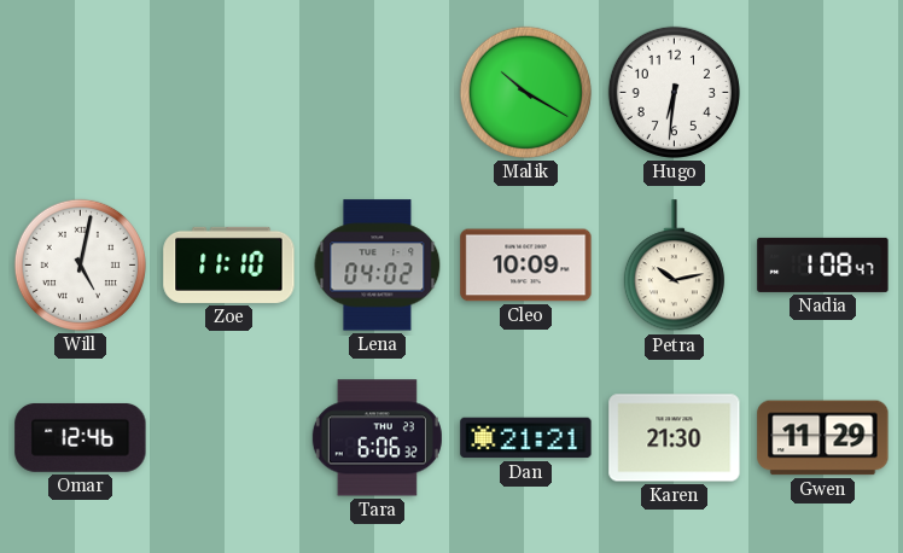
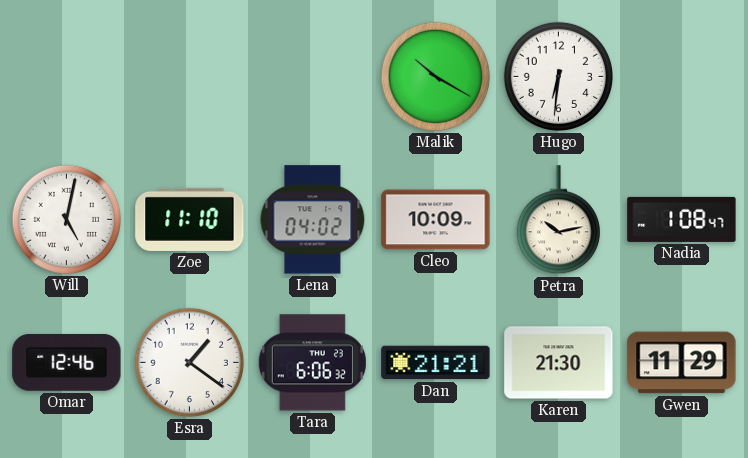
Esra: none -> 1:21
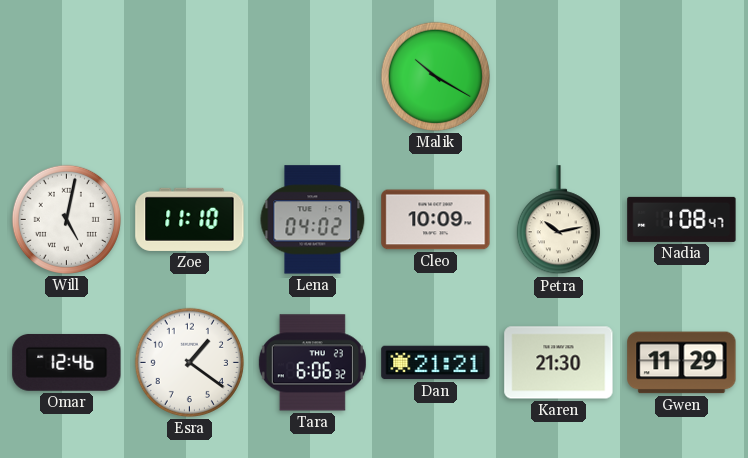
Hugo: 6:31 -> none
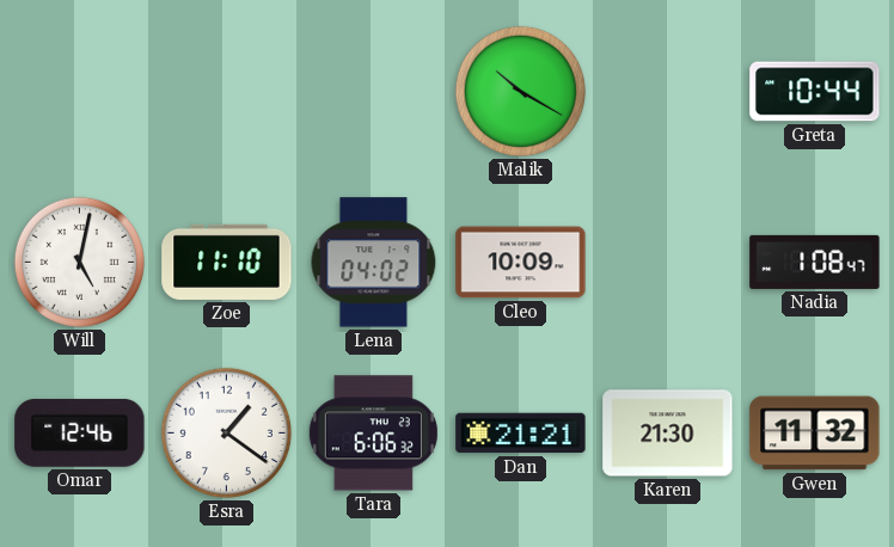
Greta: none -> 10:44
Petra: 10:13 -> none
Gwen: 11:29 -> 11:32
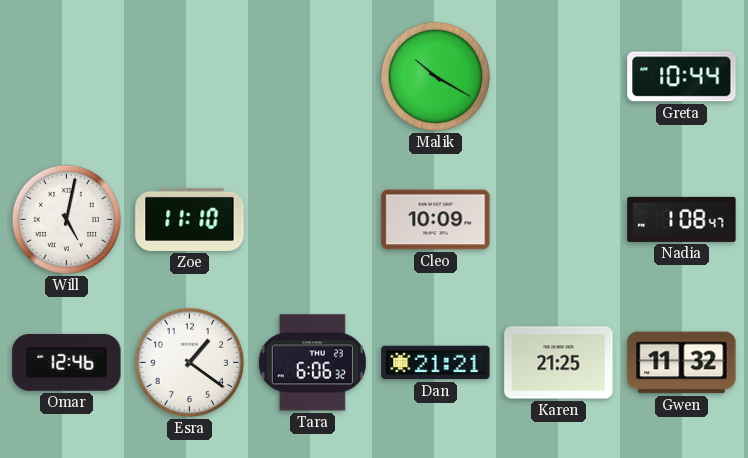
Lena: 04:02 -> none
Karen: 21:30 -> 21:25
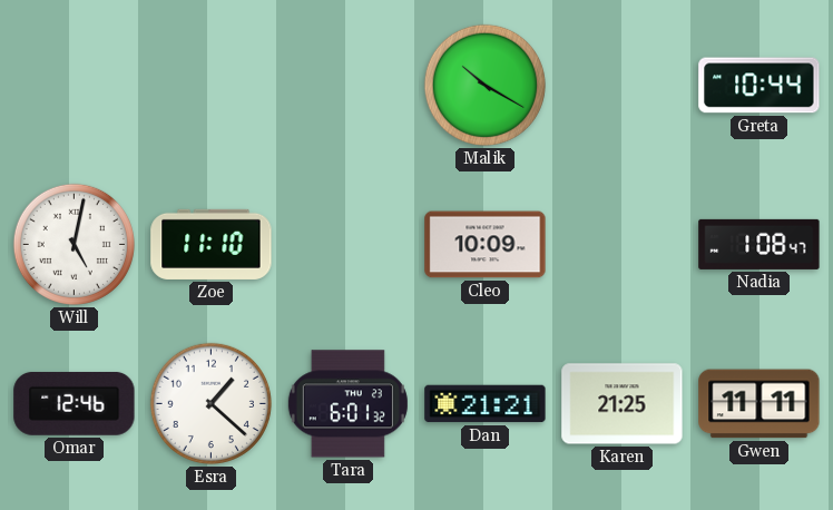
Esra: 1:21 -> 1:22
Tara: 6:06 -> 6:01
Gwen: 11:32 -> 11:11
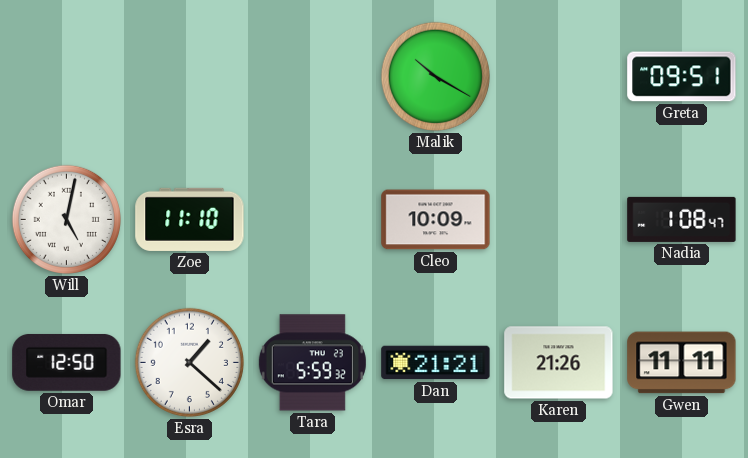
Greta: 10:44 -> 09:51
Omar: 12:46 -> 12:50
Tara: 6:01 -> 5:59
Karen: 21:25 -> 21:26
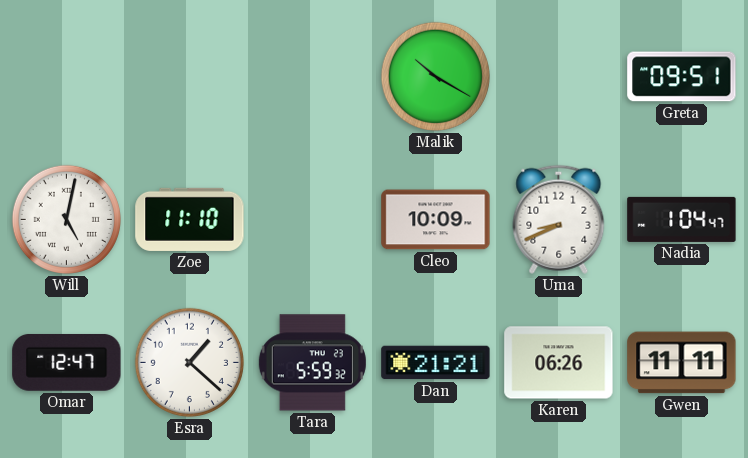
Uma: none -> 8:41
Nadia: 1:08 -> 1:04
Omar: 12:50 -> 12:47
Karen: 21:26 -> 06:26
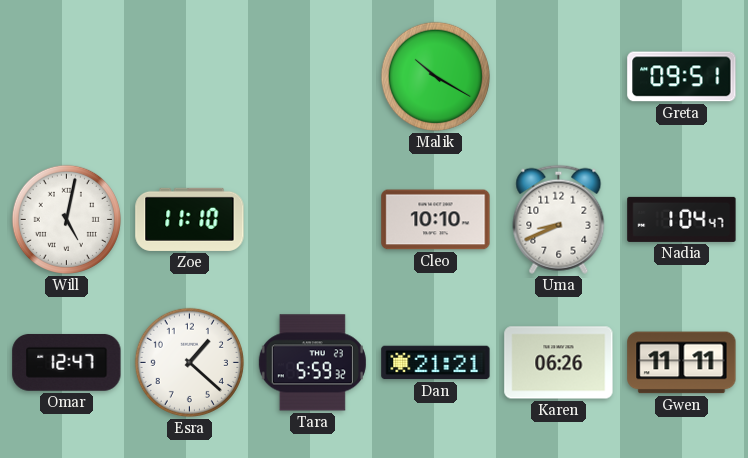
Cleo: 10:09 -> 10:10
